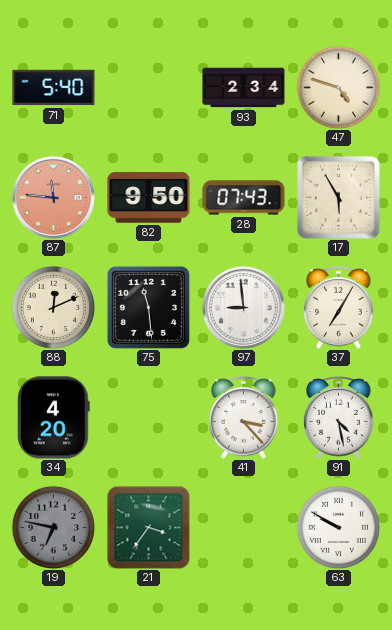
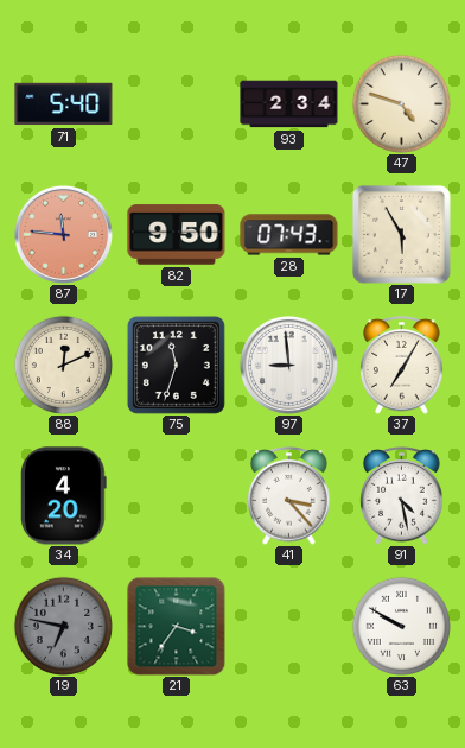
75: 11:29 -> 11:33
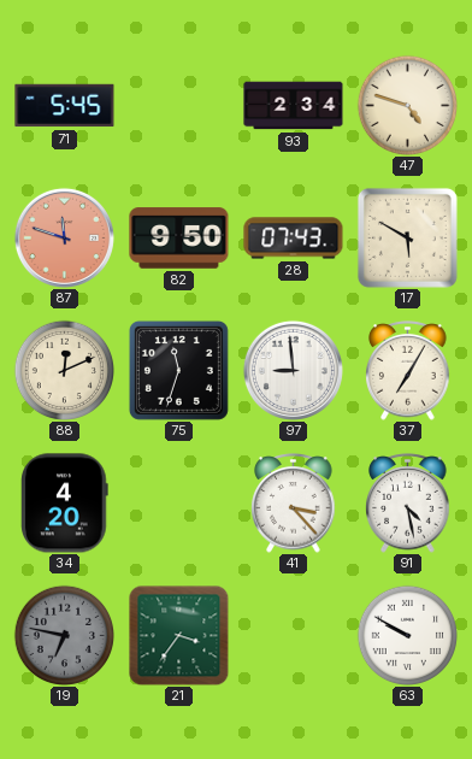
71: 5:40 -> 5:45
87: 11:46 -> 11:48
17: 5:55 -> 5:50
